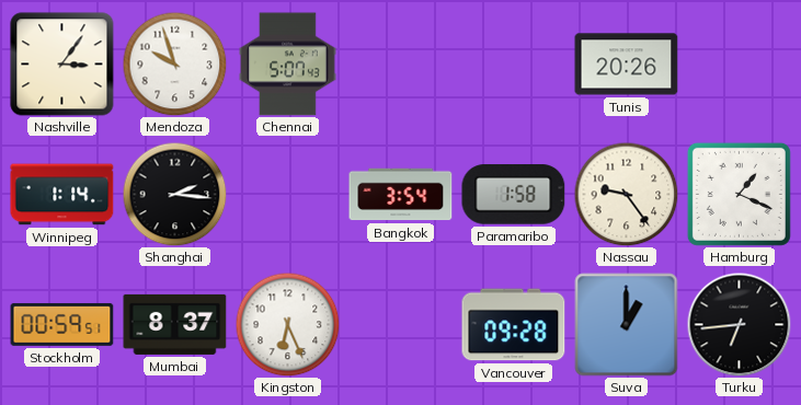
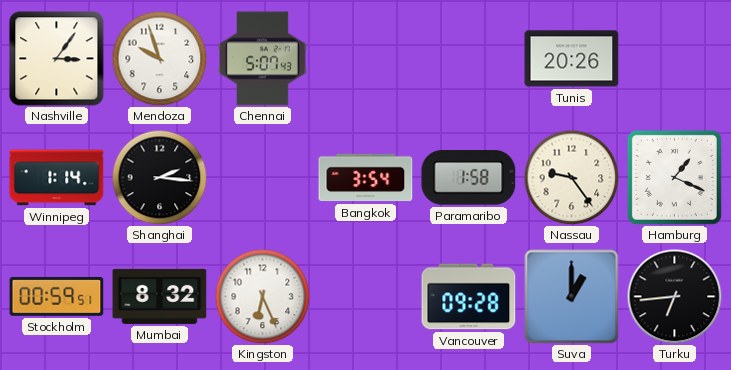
Mumbai: 8:37 -> 8:32
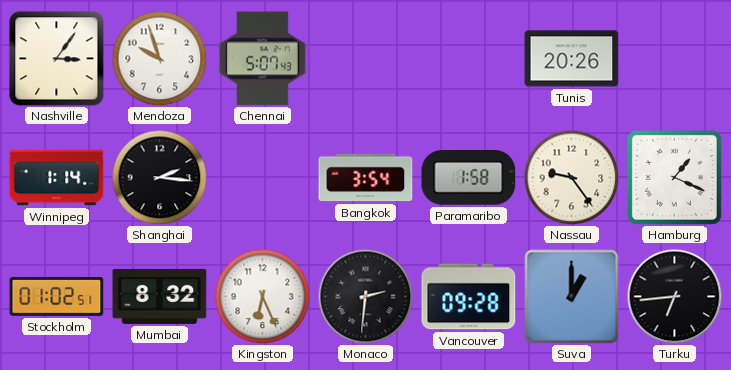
Stockholm: 00:59 -> 01:02
Monaco: none -> 2:31
